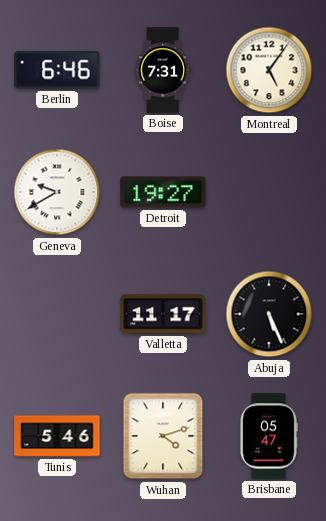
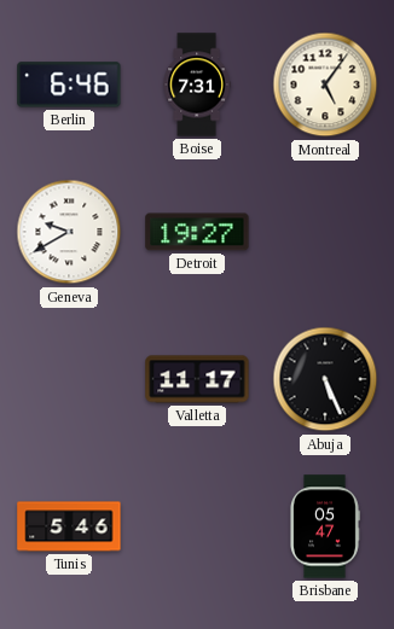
Wuhan: 4:12 -> none
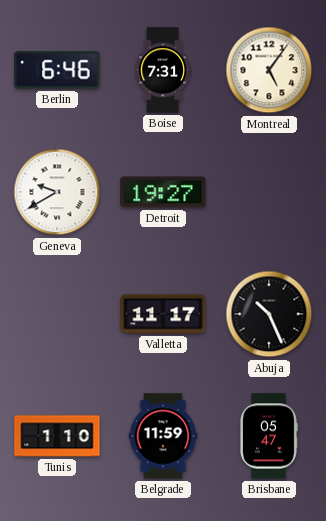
Abuja: 5:26 -> 10:26
Tunis: 5:46 -> 1:10
Belgrade: none -> 11:59
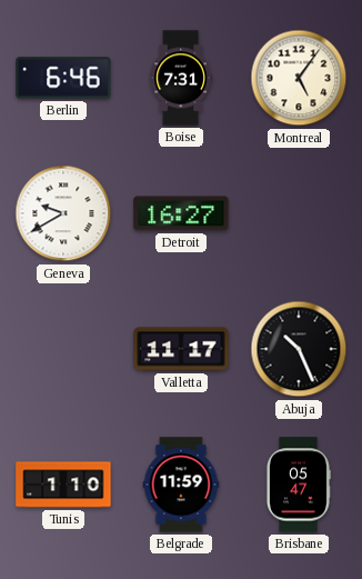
Detroit: 19:27 -> 16:27
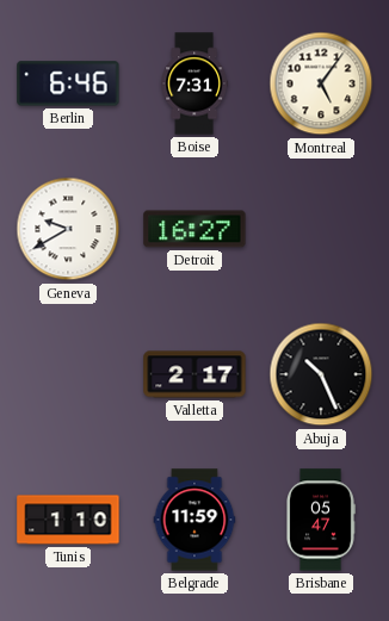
Valletta: 11:17 -> 2:17
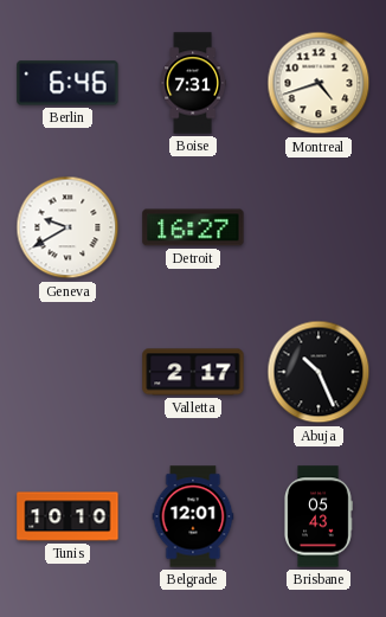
Montreal: 5:06 -> 4:42
Tunis: 1:10 -> 10:10
Belgrade: 11:59 -> 12:01
Brisbane: 05:47 -> 05:43
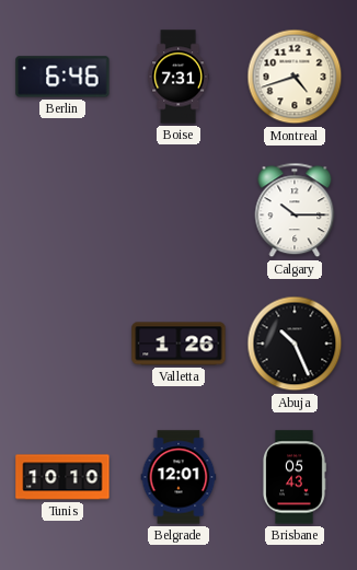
Geneva: 9:40 -> none
Detroit: 16:27 -> none
Calgary: none -> 10:15
Valletta: 2:17 -> 1:26
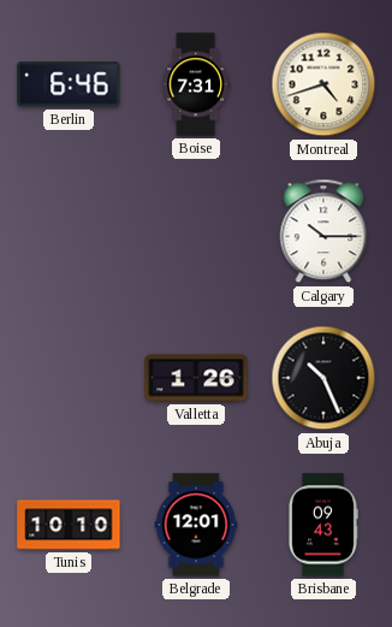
Brisbane: 05:43 -> 09:43
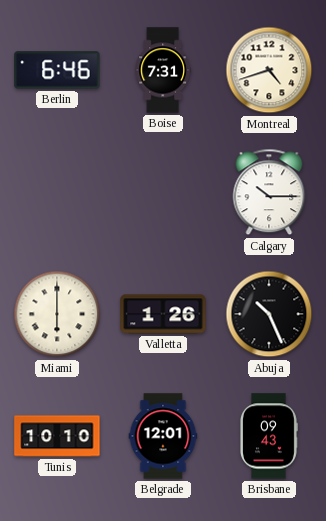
Miami: none -> 6:00
